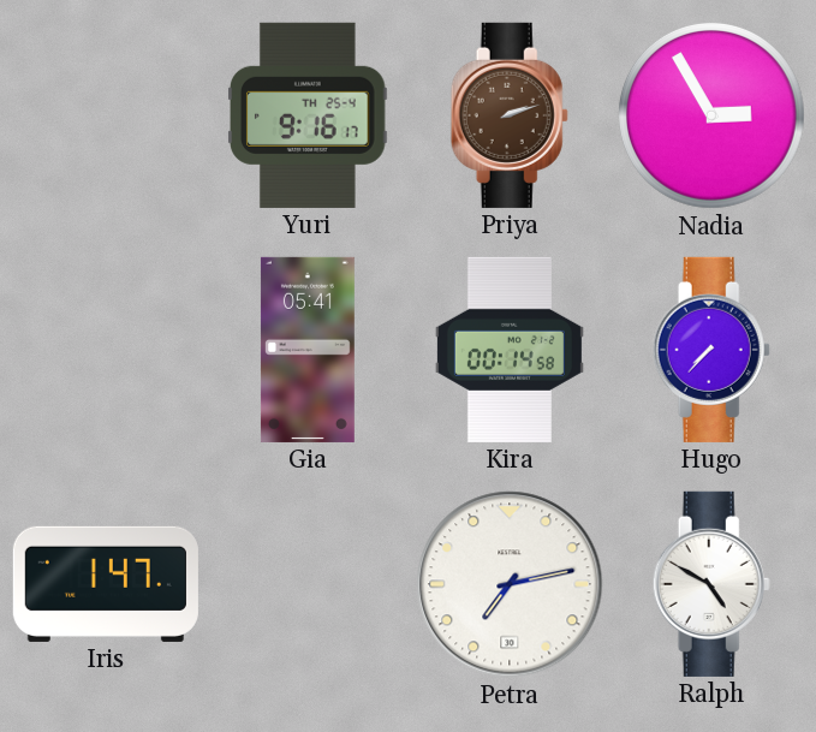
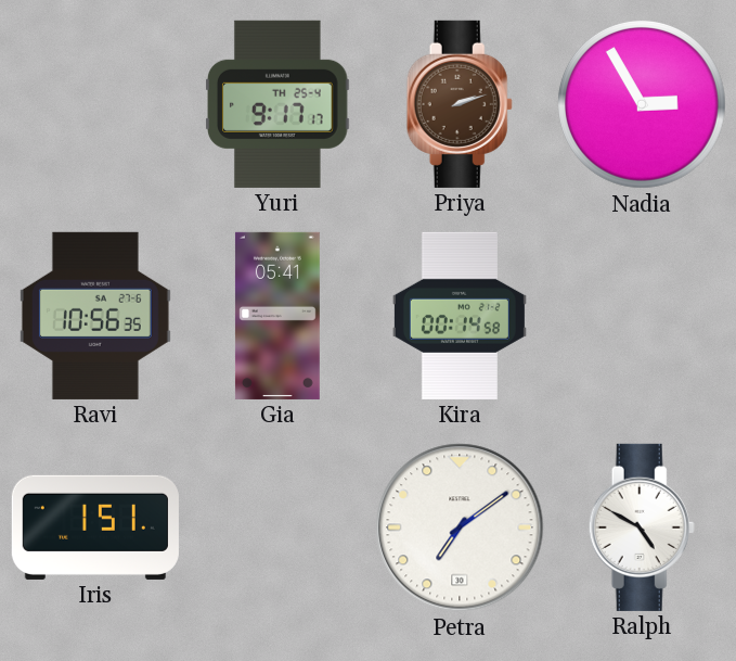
Yuri: 9:16 -> 9:17
Ravi: none -> 10:56
Hugo: 7:37 -> none
Iris: 1:47 -> 1:51
Petra: 7:13 -> 7:09
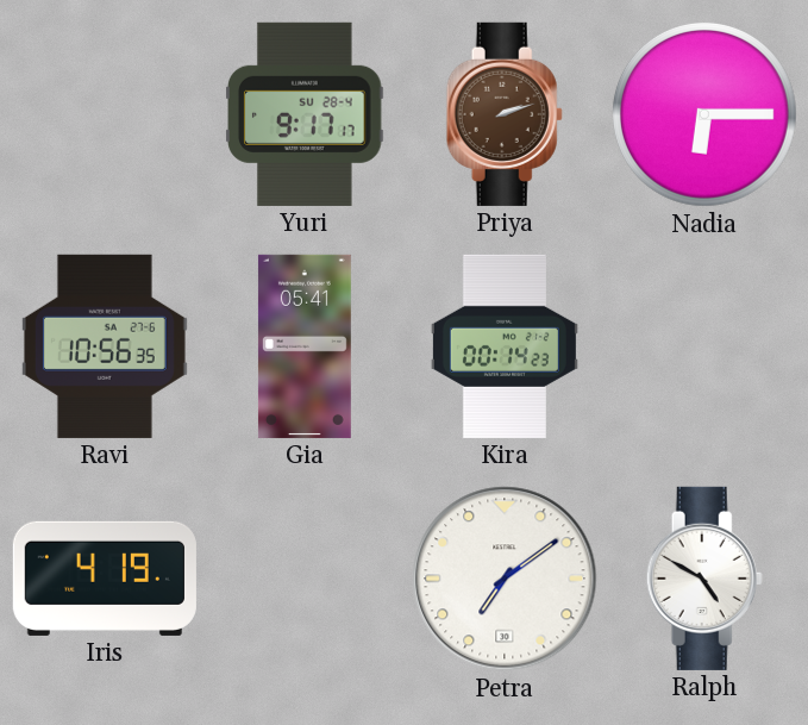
Yuri date: TH 25-4 -> SU 28-4
Nadia: 2:55 -> 6:15
Kira: 00:14:58 -> 00:14:23
Iris: 1:51 -> 4:19
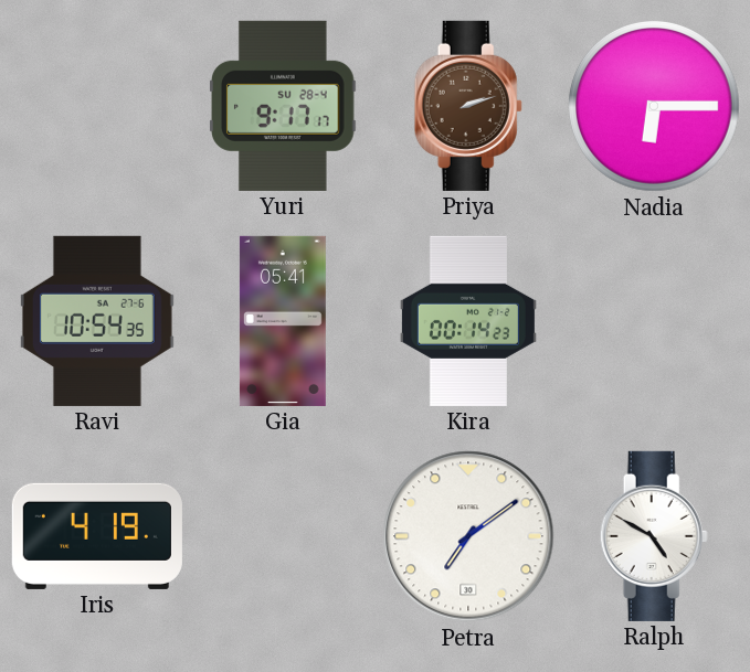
Ravi: 10:56 -> 10:54
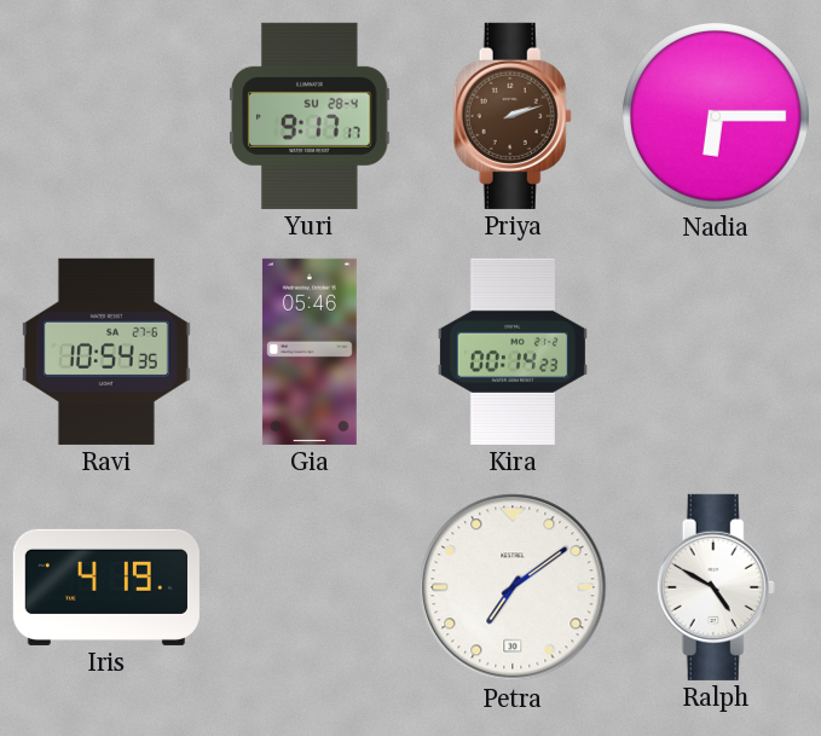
Gia: 05:41 -> 05:46
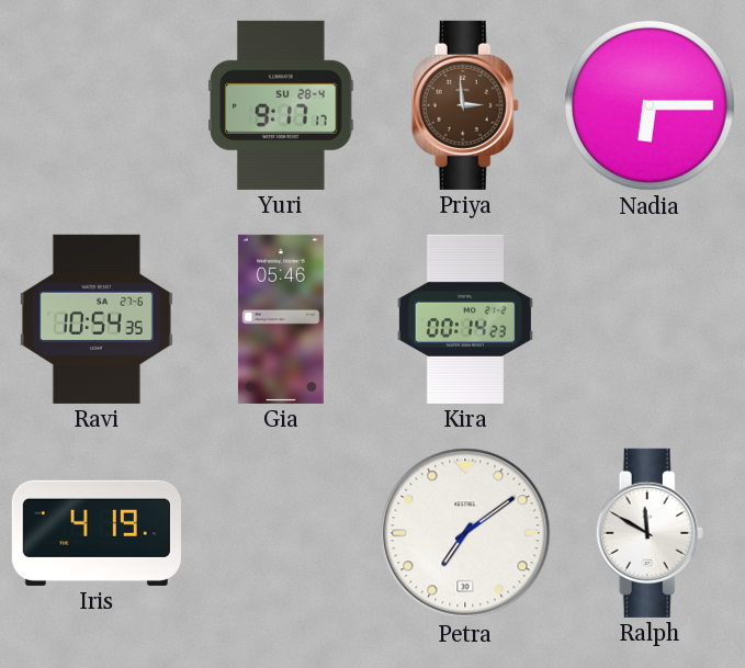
Priya: 2:12 -> 2:59
Ralph: 4:50 -> 11:50
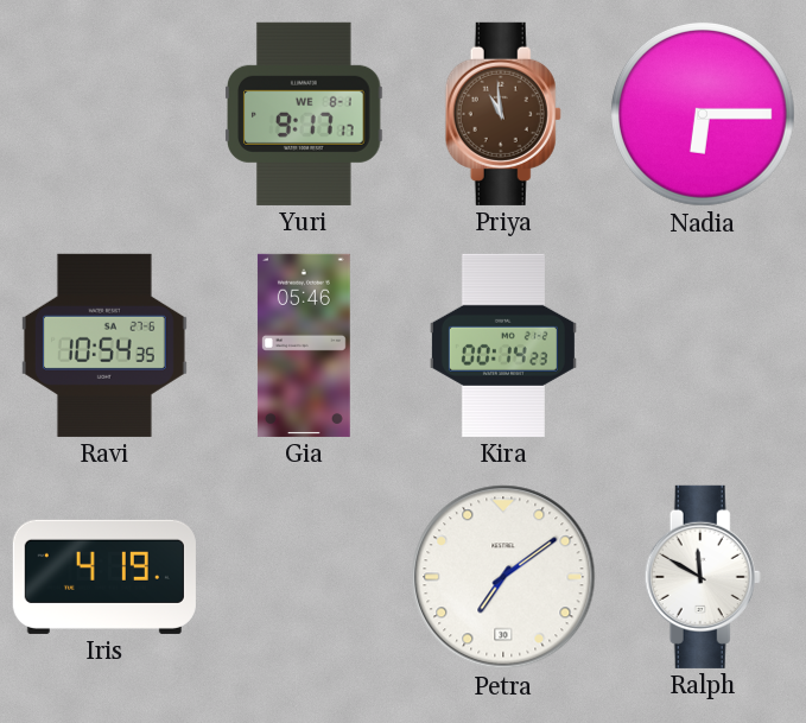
Yuri date: SU 28-4 -> WE 8-1
Priya: 2:59 -> 10:59
